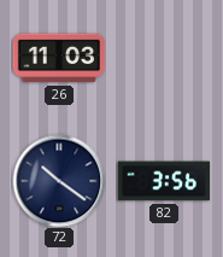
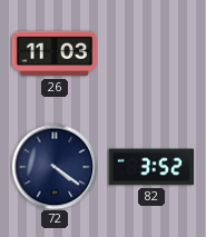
72: 10:21 -> 4:21
82: 3:56 -> 3:52
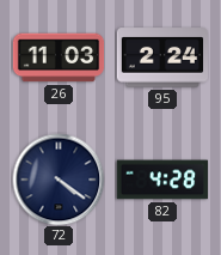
95: none -> 2:24
82: 3:52 -> 4:28
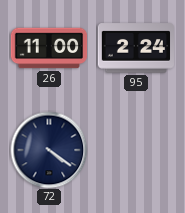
26: 11:03 -> 11:00
82: 4:28 -> none
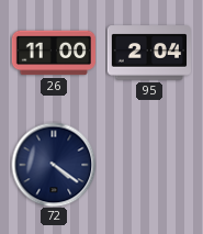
95: 2:24 -> 2:04
